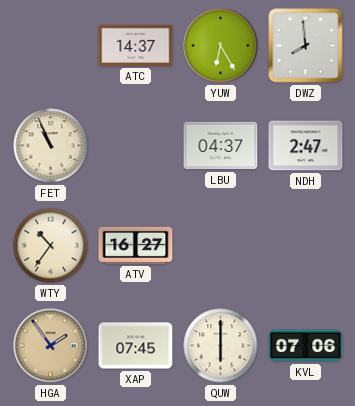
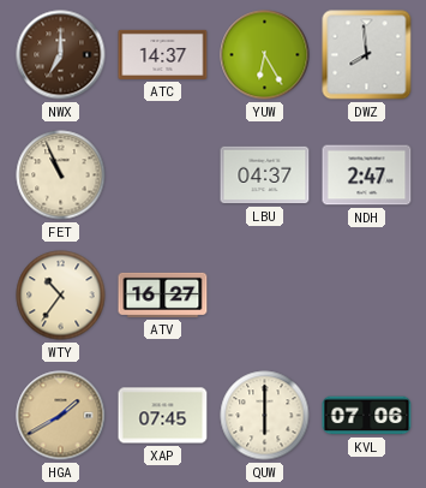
NWX: none -> 7:00
HGA: 1:54 -> 1:40
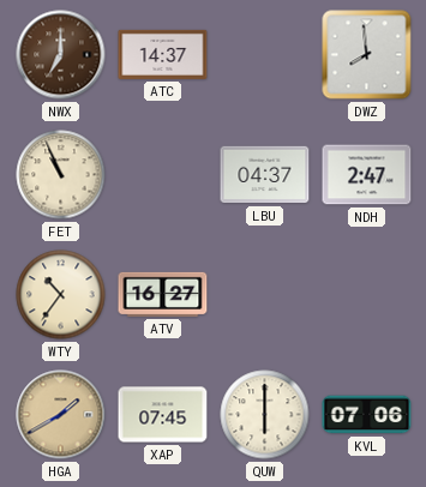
YUW: 6:25 -> none
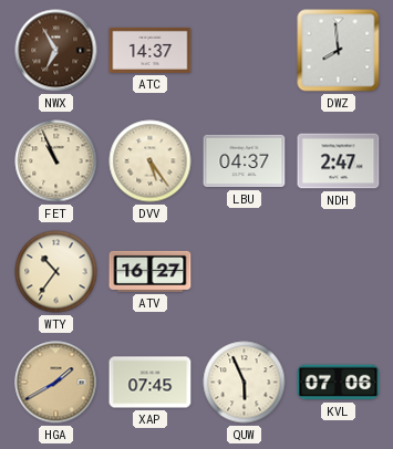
NWX: 7:00 -> 6:55
DVV: none -> 5:24
QUW: 6:00 -> 5:56
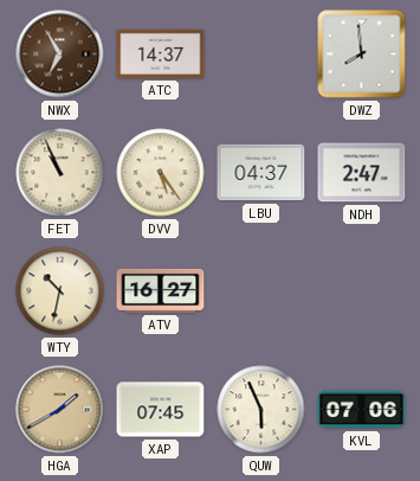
WTY: 10:36 -> 10:32
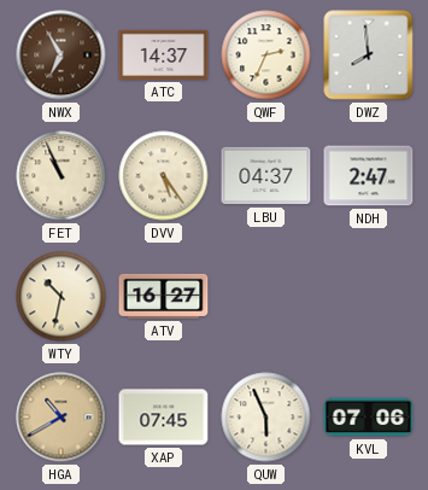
QWF: none -> 2:34
HGA: 1:40 -> 10:40
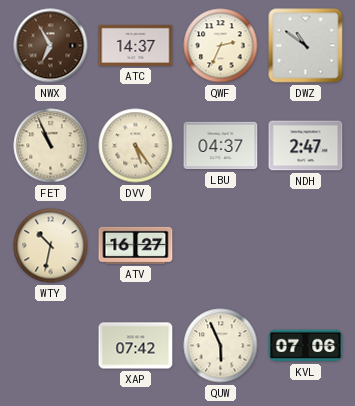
DWZ: 7:59 -> 10:51
HGA: 10:40 -> none
XAP: 07:45 -> 07:42
